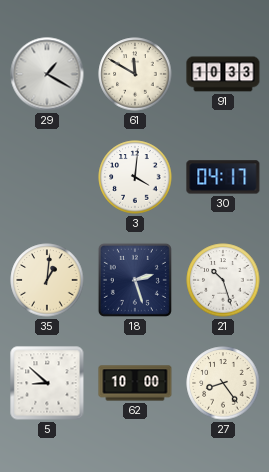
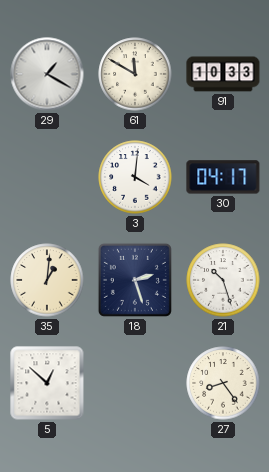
5: 8:52 -> 12:52
62: 10:00 -> none
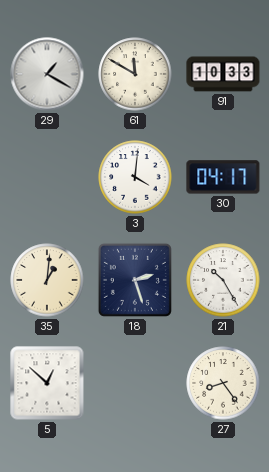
21: 10:27 -> 10:25
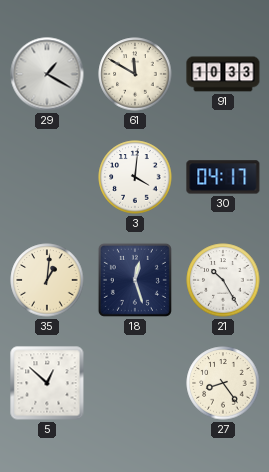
18: 2:27 -> 12:27
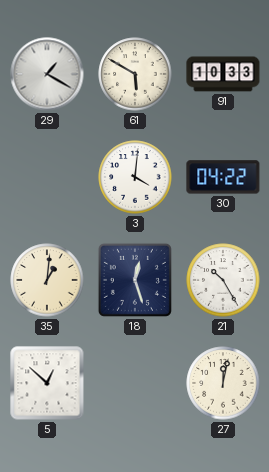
61: 11:50 -> 5:50
30: 04:17 -> 04:22
27: 8:24 -> 12:02
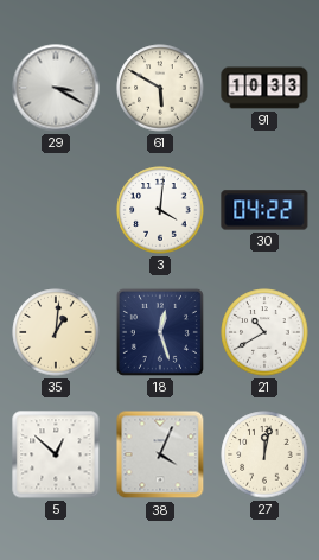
29: 1:20 -> 3:20
21: 10:25 -> 10:40
38: none -> 4:04
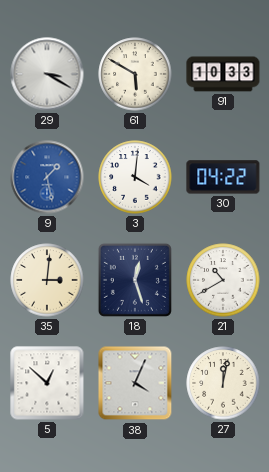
9: none -> 1:28
35: 1:01 -> 3:01
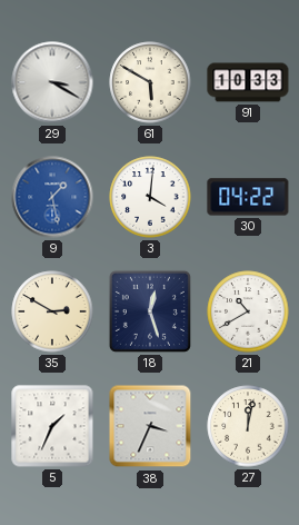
35: 3:01 -> 2:50
5: 12:52 -> 1:34
38: 4:04 -> 3:34
